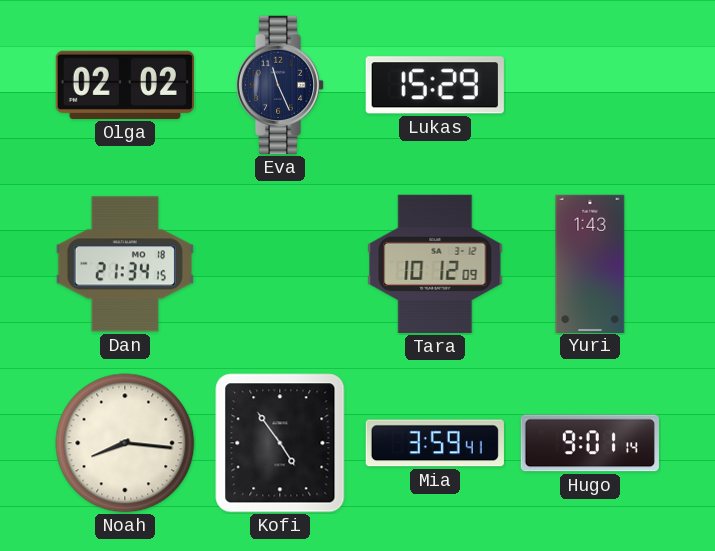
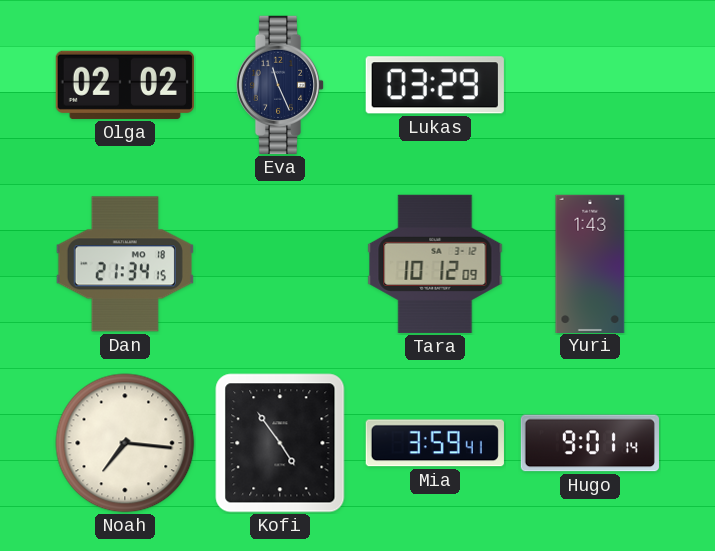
Lukas: 15:29 -> 03:29
Noah: 8:16 -> 7:16
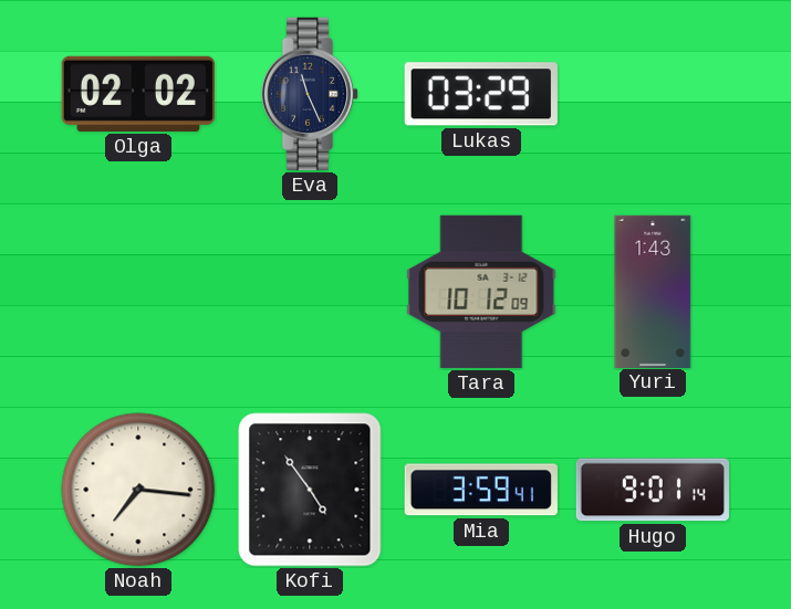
Dan: 21:34 -> none
